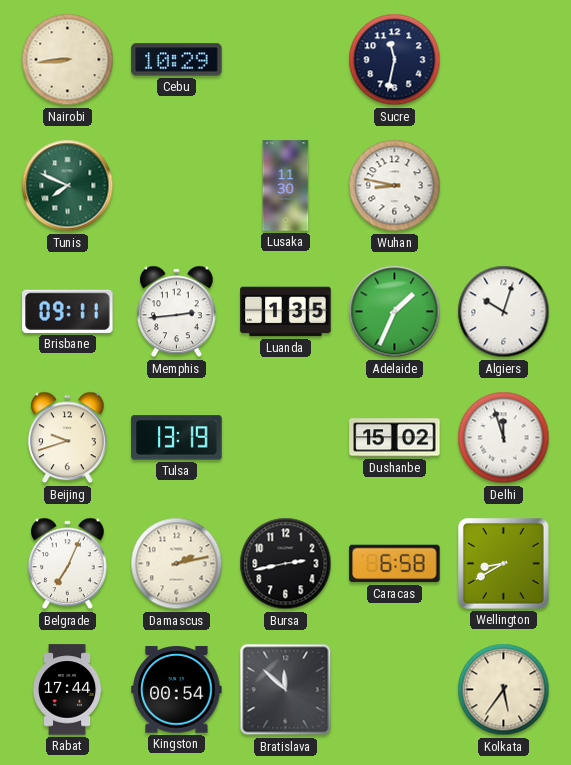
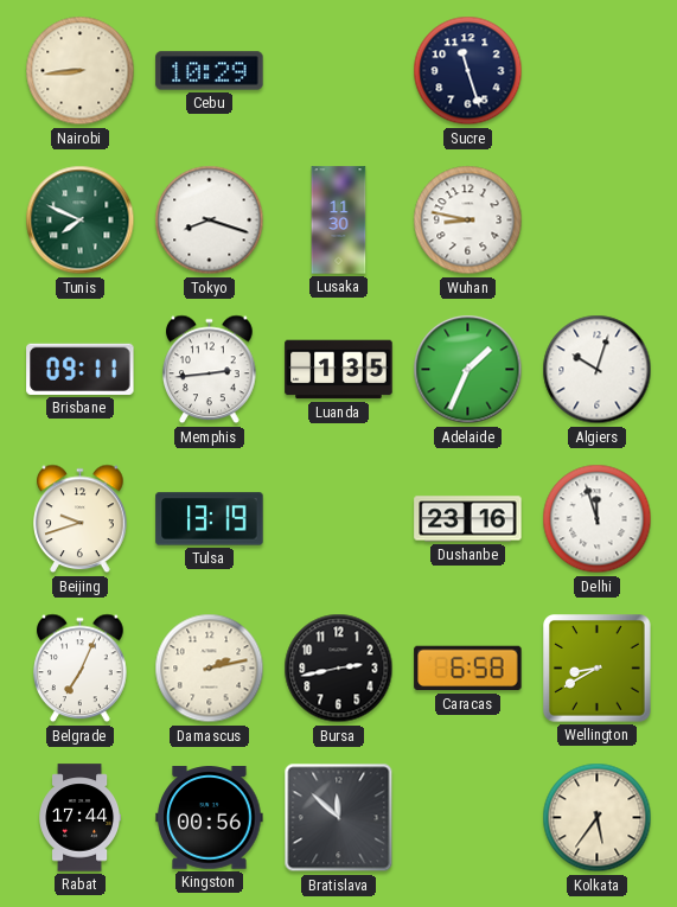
Sucre: 11:32 -> 11:27
Tokyo: none -> 8:18
Dushanbe: 15:02 -> 23:16
Kingston: 00:54 -> 00:56
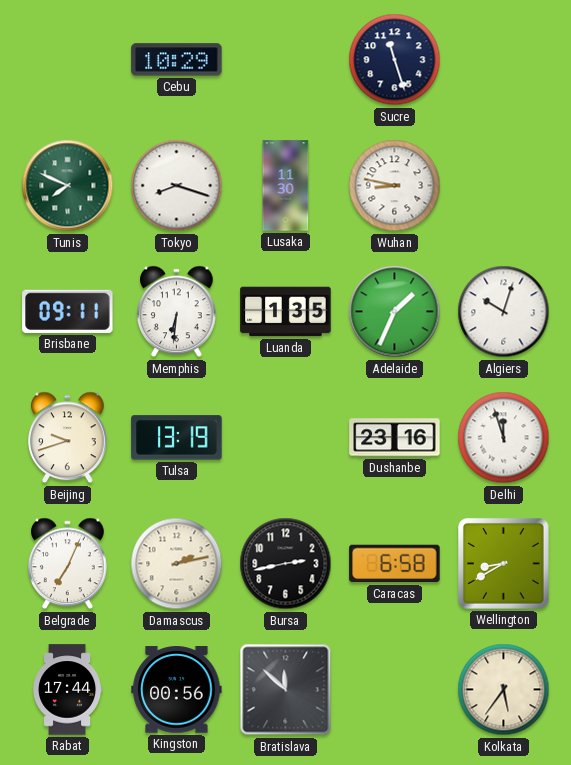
Nairobi: 8:44 -> none
Memphis: 2:44 -> 6:31
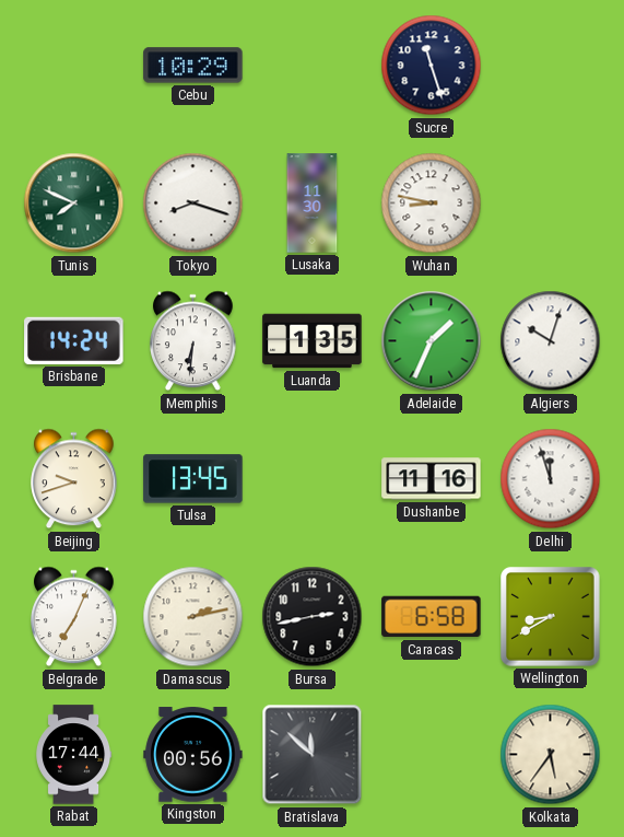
Brisbane: 09:11 -> 14:24
Tulsa: 13:19 -> 13:45
Dushanbe: 23:16 -> 11:16
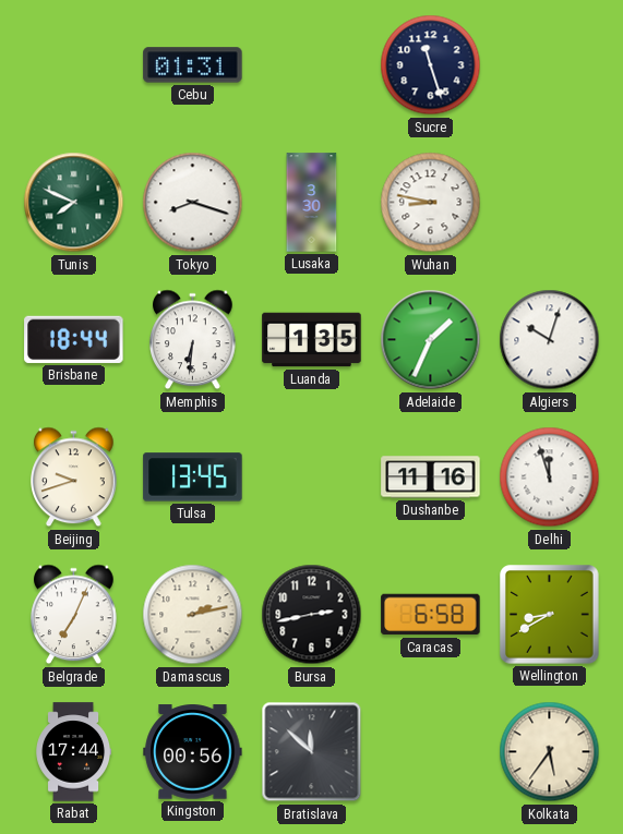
Cebu: 10:29 -> 01:31
Lusaka: 11:30 -> 3:30
Brisbane: 14:24 -> 18:44
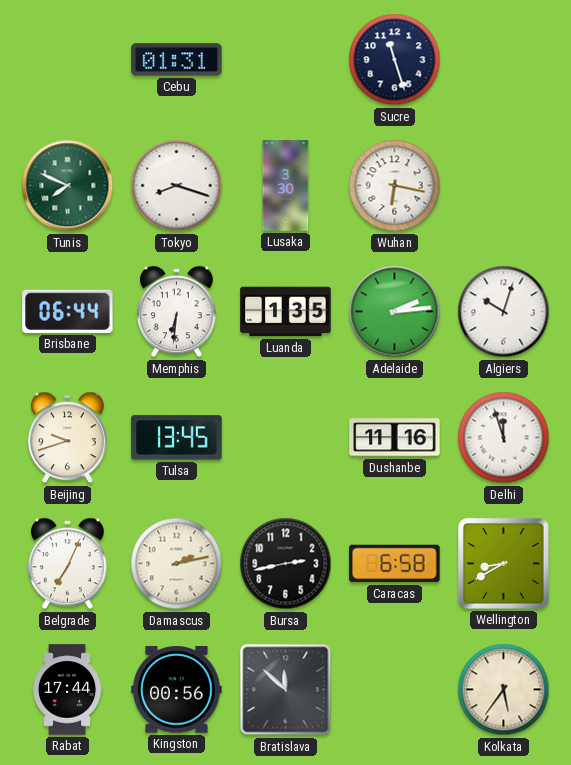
Wuhan: 8:47 -> 6:17
Brisbane: 18:44 -> 06:44
Adelaide: 1:34 -> 2:14
